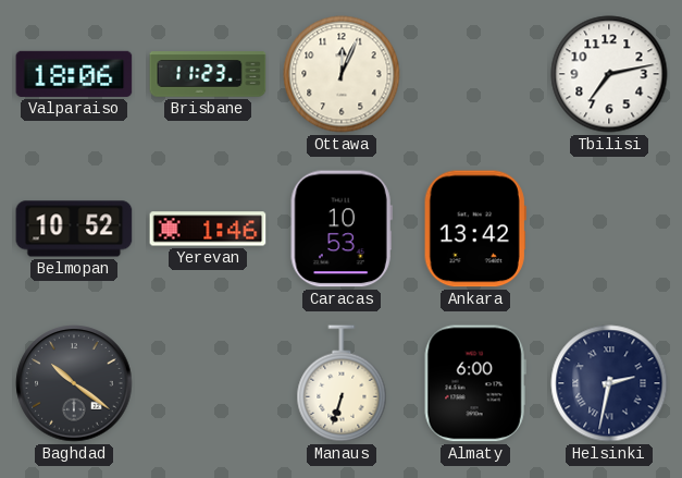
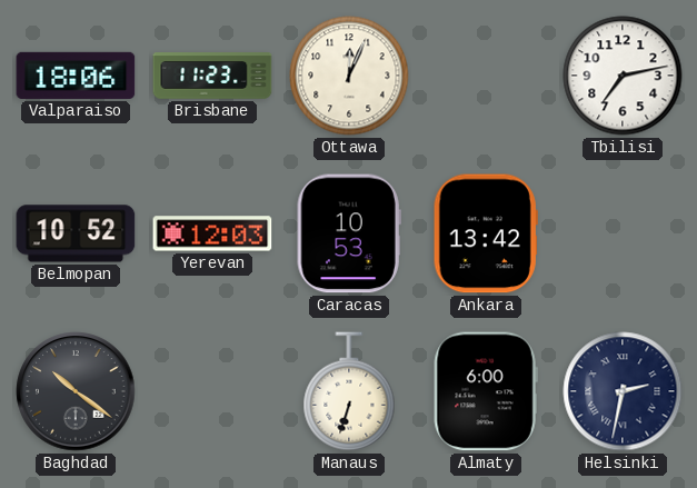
Yerevan: 1:46 -> 12:03
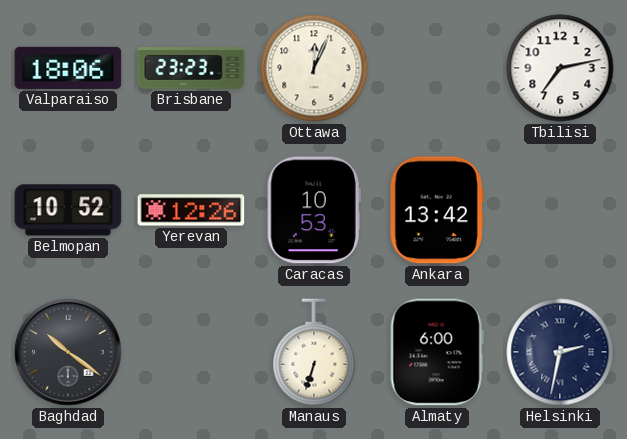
Brisbane: 11:23 -> 23:23
Yerevan: 12:03 -> 12:26
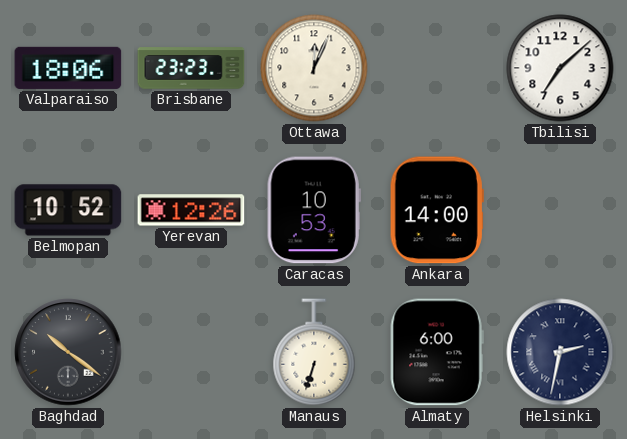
Tbilisi: 7:13 -> 7:08
Ankara: 13:42 -> 14:00
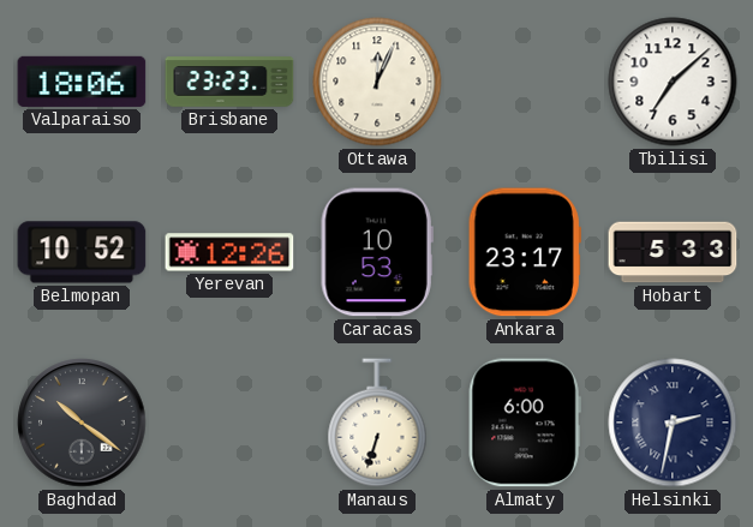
Ankara: 14:00 -> 23:17
Hobart: none -> 5:33
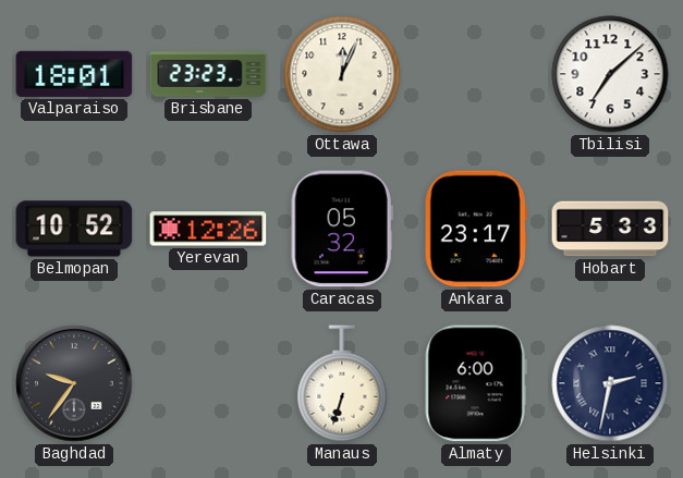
Valparaiso: 18:06 -> 18:01
Caracas: 10:53 -> 05:32
Baghdad: 10:21 -> 9:36
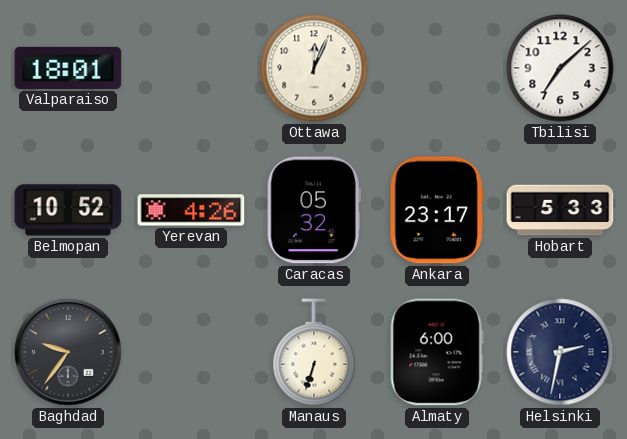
Brisbane: 23:23 -> none
Yerevan: 12:26 -> 4:26
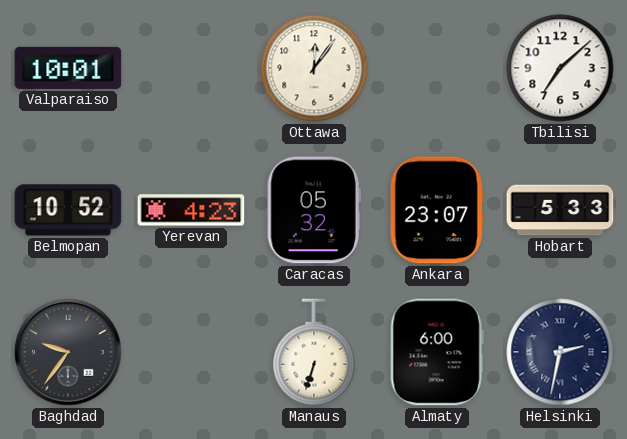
Valparaiso: 18:01 -> 10:01
Ottawa: 12:04 -> 12:06
Yerevan: 4:26 -> 4:23
Ankara: 23:17 -> 23:07
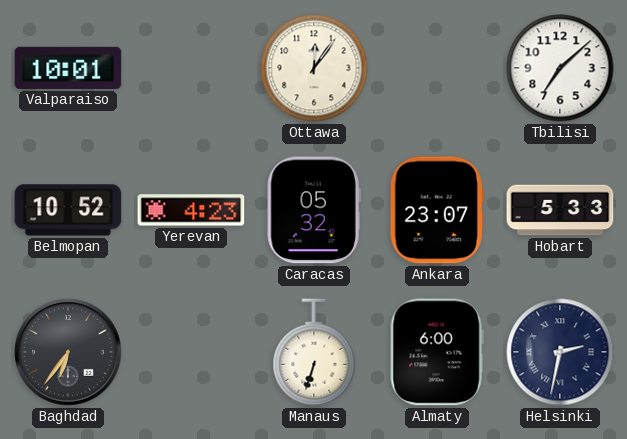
Baghdad: 9:36 -> 6:36
